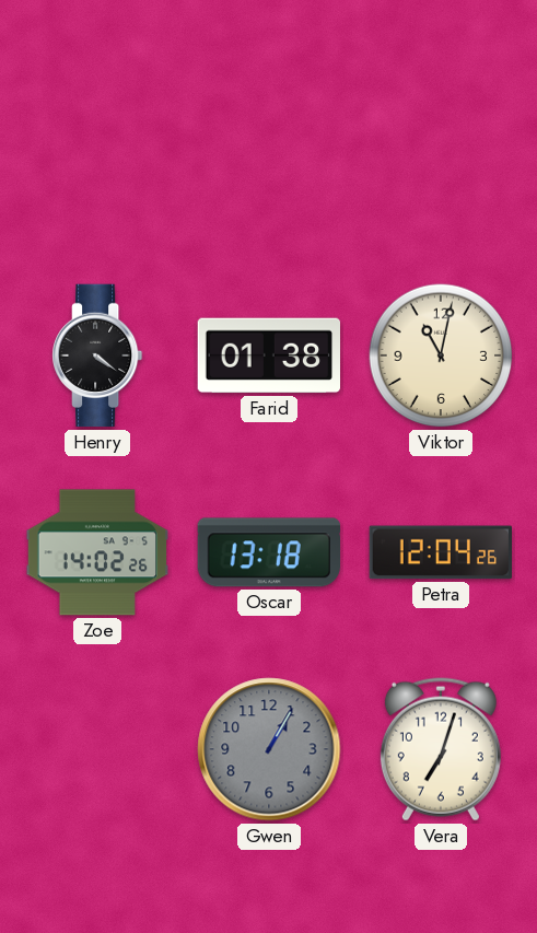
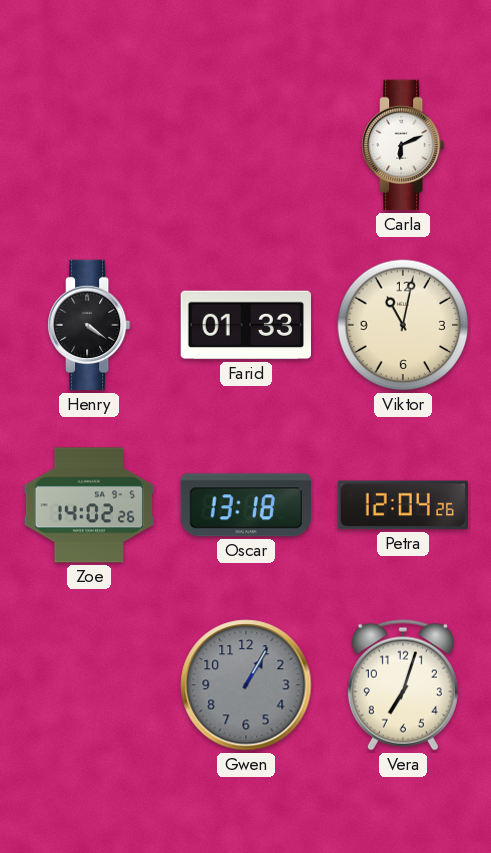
Carla: none -> 6:11
Farid: 01:38 -> 01:33
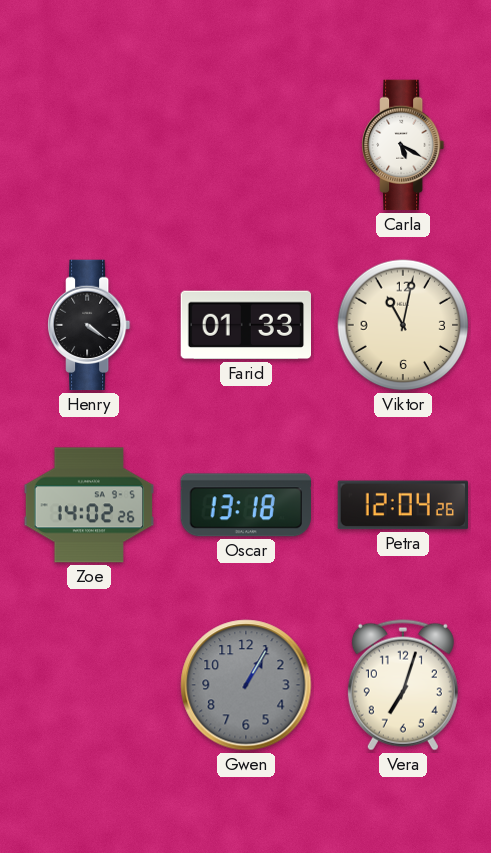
Carla: 6:11 -> 5:20
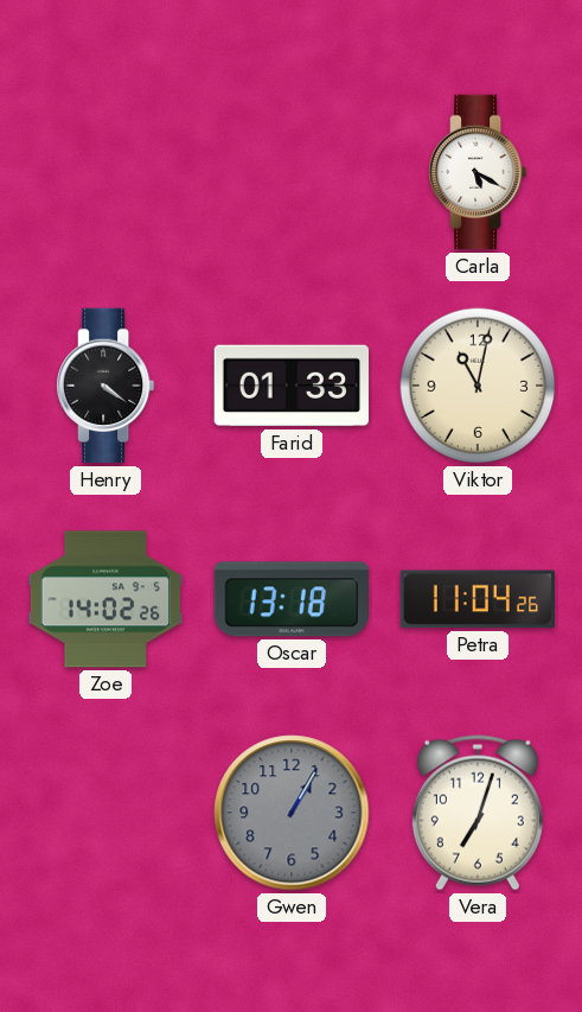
Petra: 12:04 -> 11:04
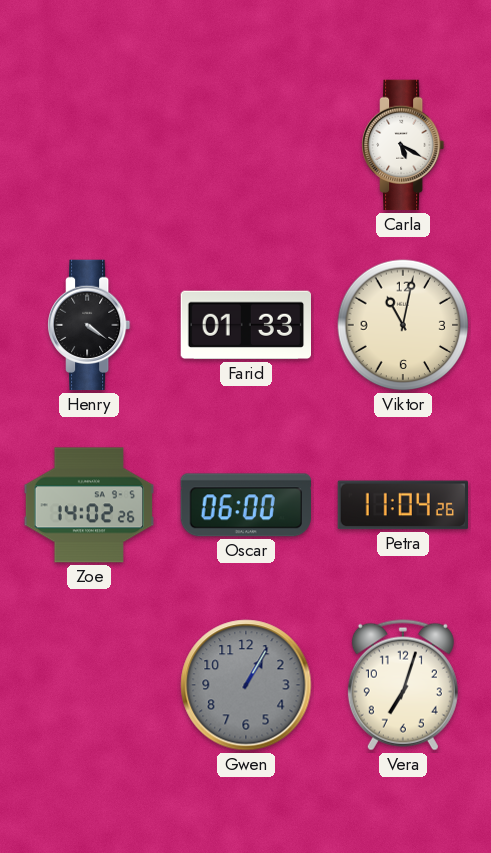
Oscar: 13:18 -> 06:00
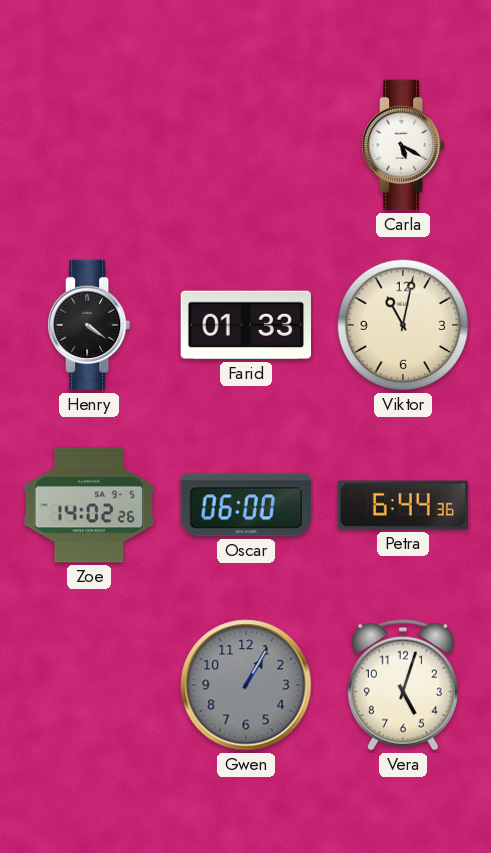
Petra: 11:04 -> 6:44
Vera: 7:03 -> 5:03
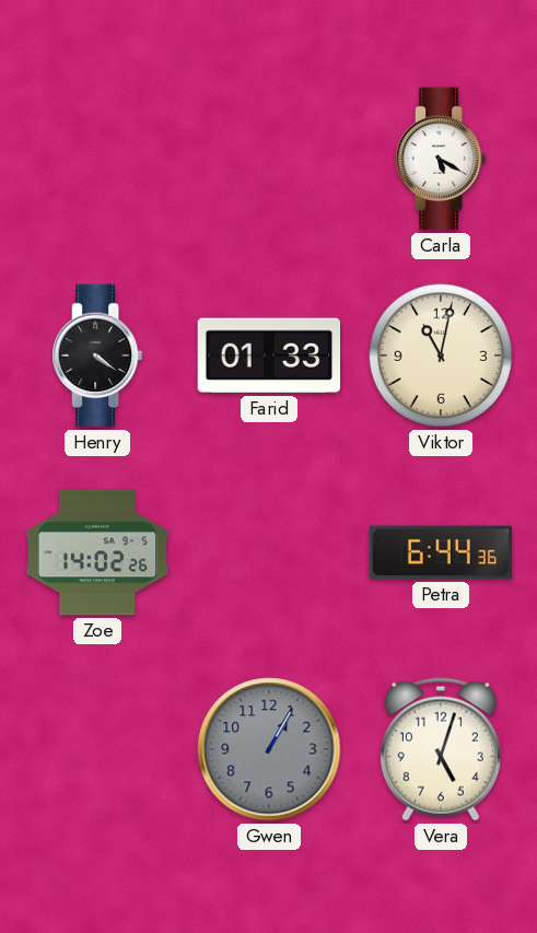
Oscar: 06:00 -> none
